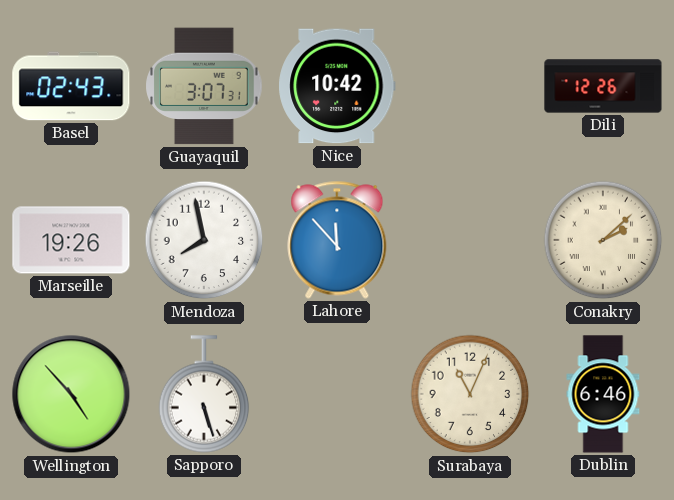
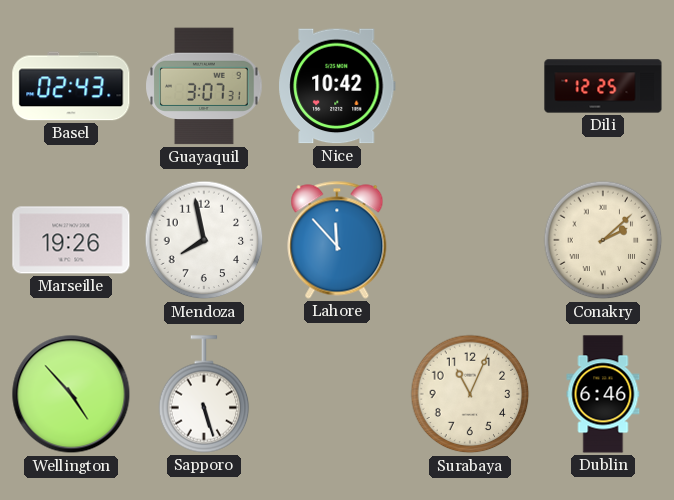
Dili: 12:26 -> 12:25
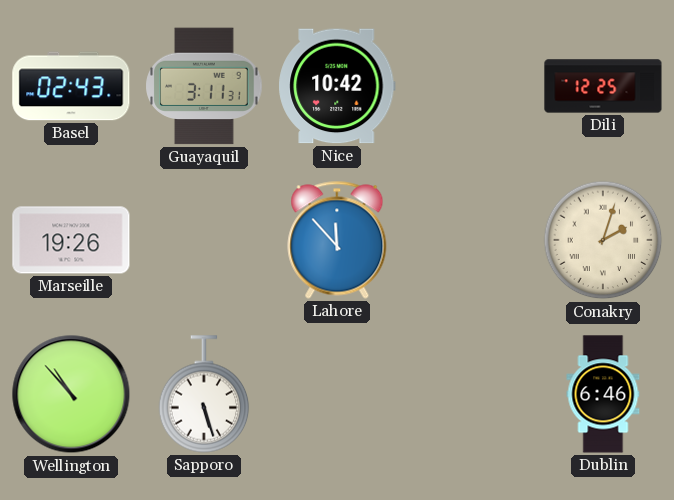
Guayaquil: 3:07 -> 3:11
Mendoza: 7:58 -> none
Conakry: 2:08 -> 2:03
Wellington: 4:53 -> 10:53
Surabaya: 11:04 -> none
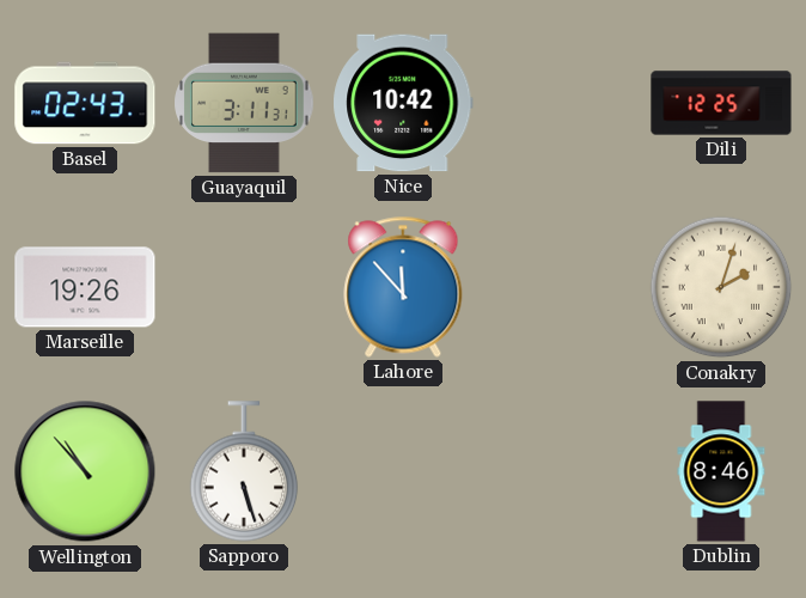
Dublin: 6:46 -> 8:46
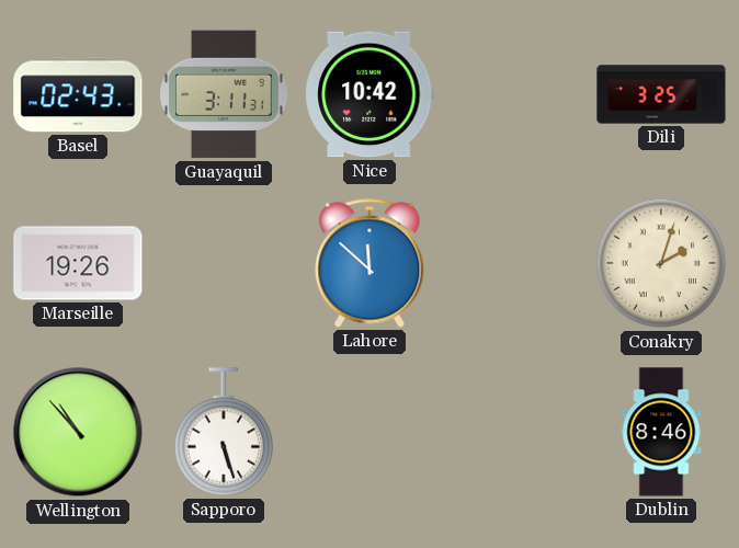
Dili: 12:25 -> 3:25
Lahore: 11:53 -> 11:52
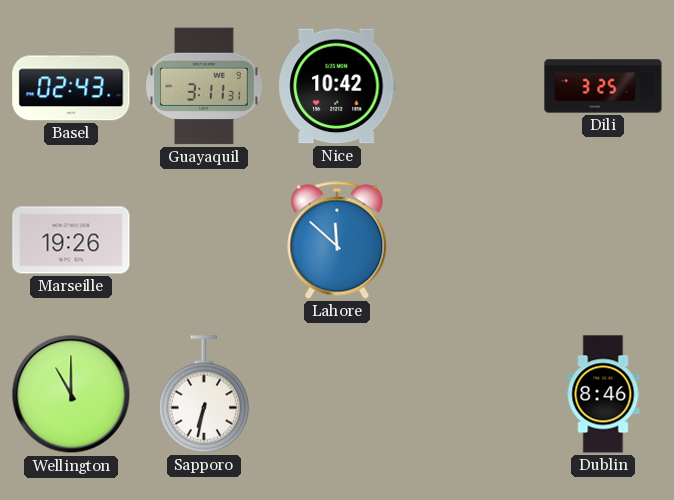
Conakry: 2:03 -> none
Wellington: 10:53 -> 11:00
Sapporo: 5:27 -> 6:32
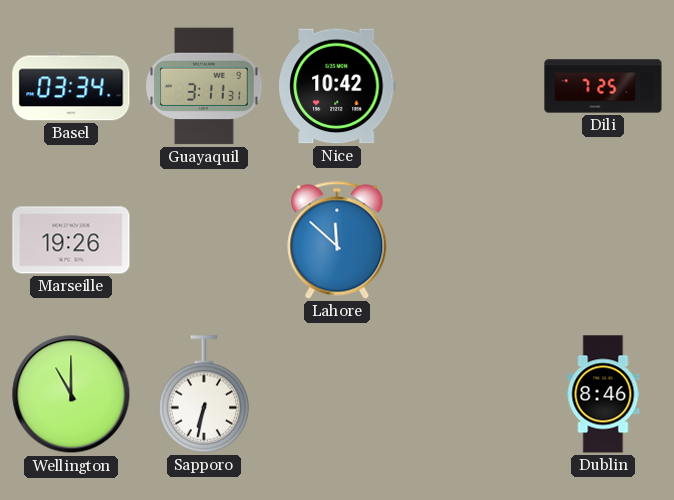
Basel: 02:43 -> 03:34
Dili: 3:25 -> 7:25
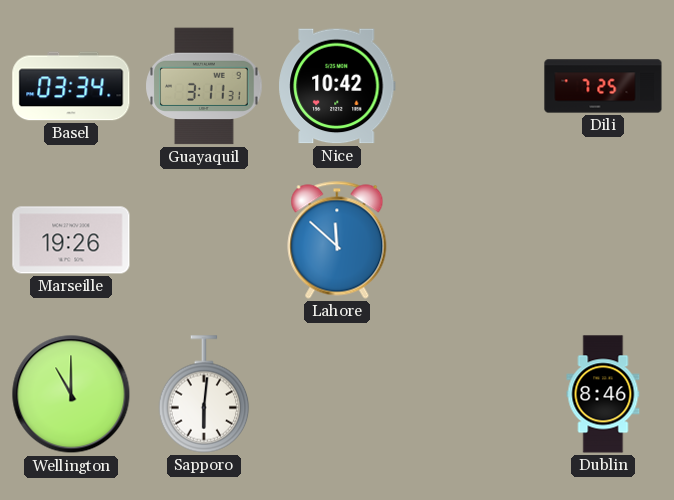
Sapporo: 6:32 -> 6:01
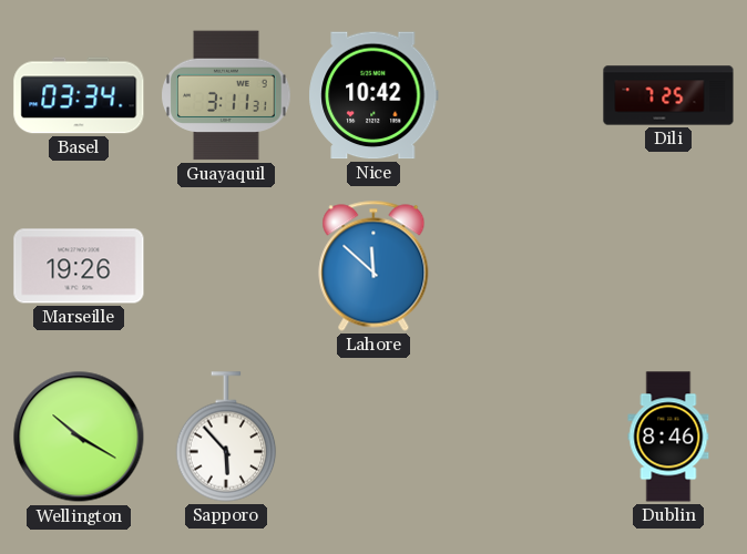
Wellington: 11:00 -> 10:20
Sapporo: 6:01 -> 5:53
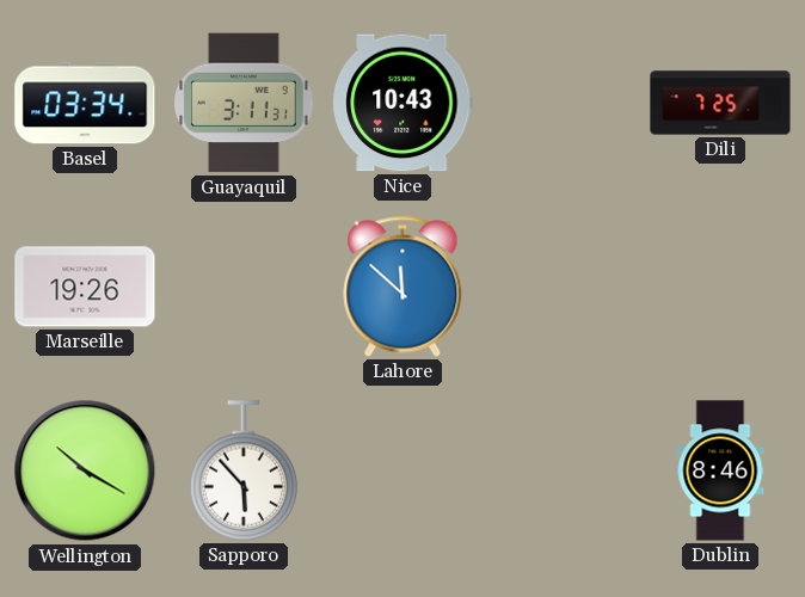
Nice: 10:42 -> 10:43
